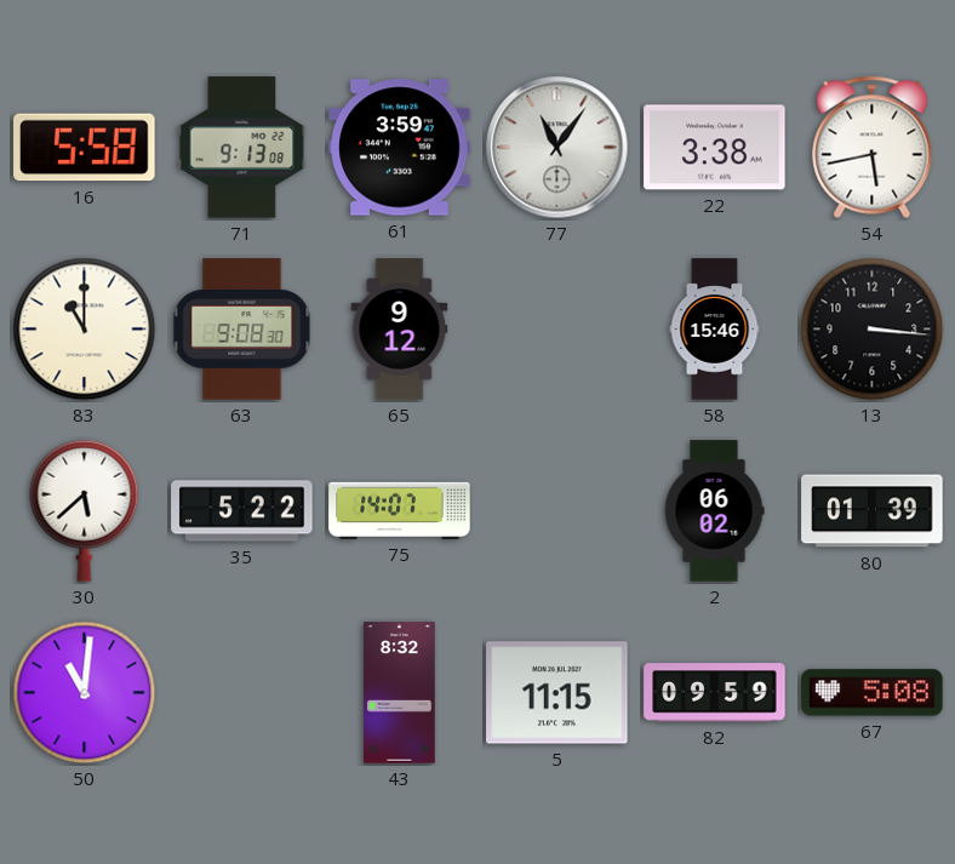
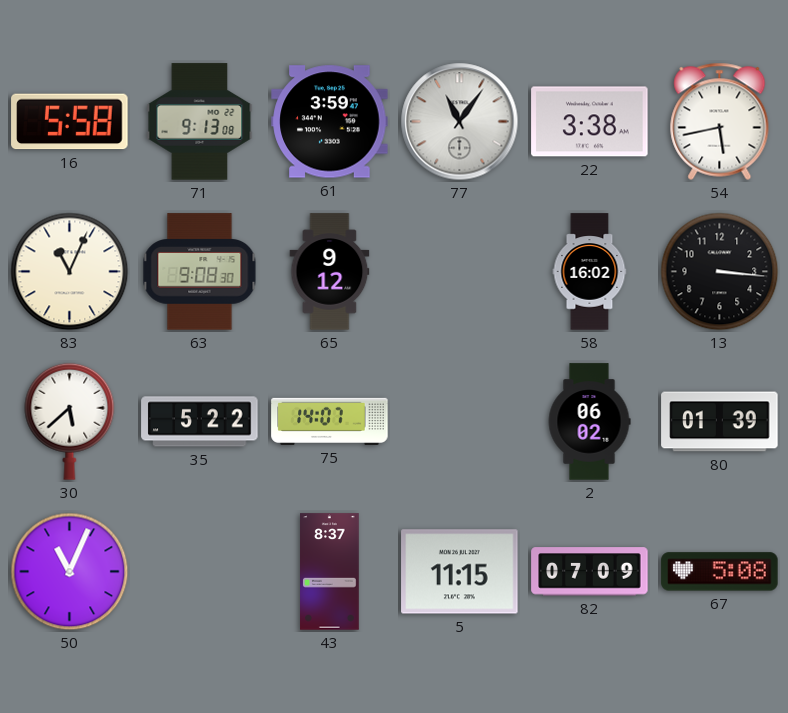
83: 11:00 -> 11:04
58: 15:46 -> 16:02
50: 11:01 -> 11:04
43: 8:32 -> 8:37
82: 09:59 -> 07:09
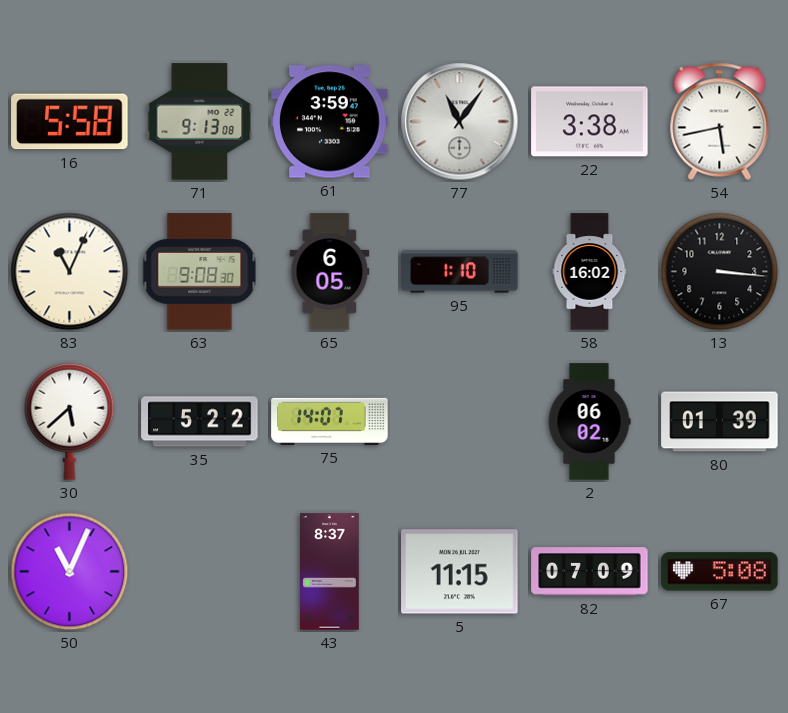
65: 9:12 -> 6:05
95: none -> 1:10
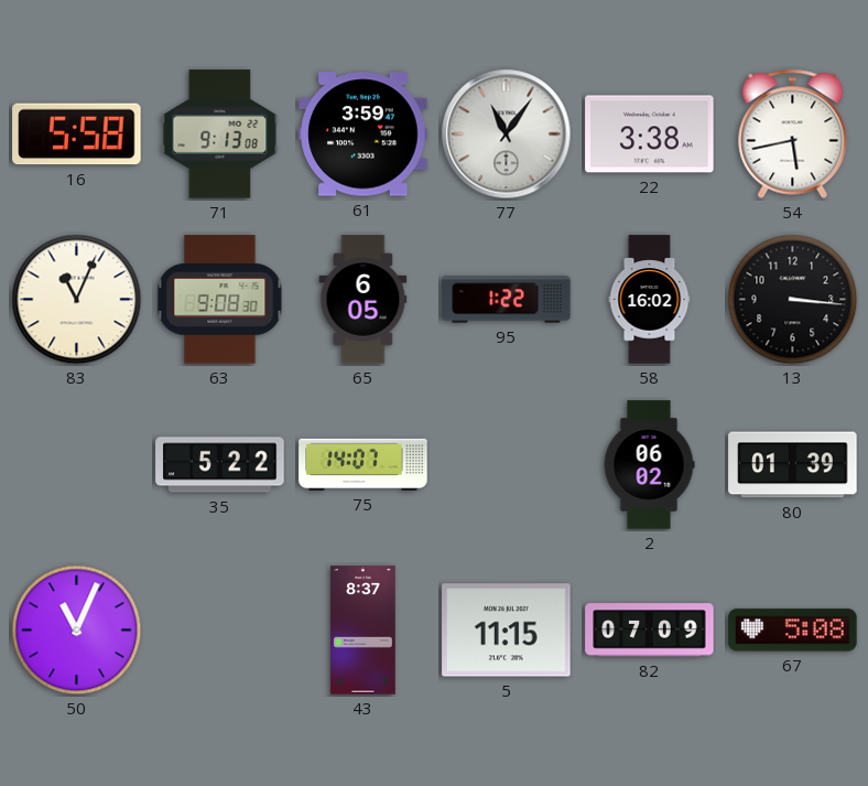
95: 1:10 -> 1:22
30: 5:38 -> none
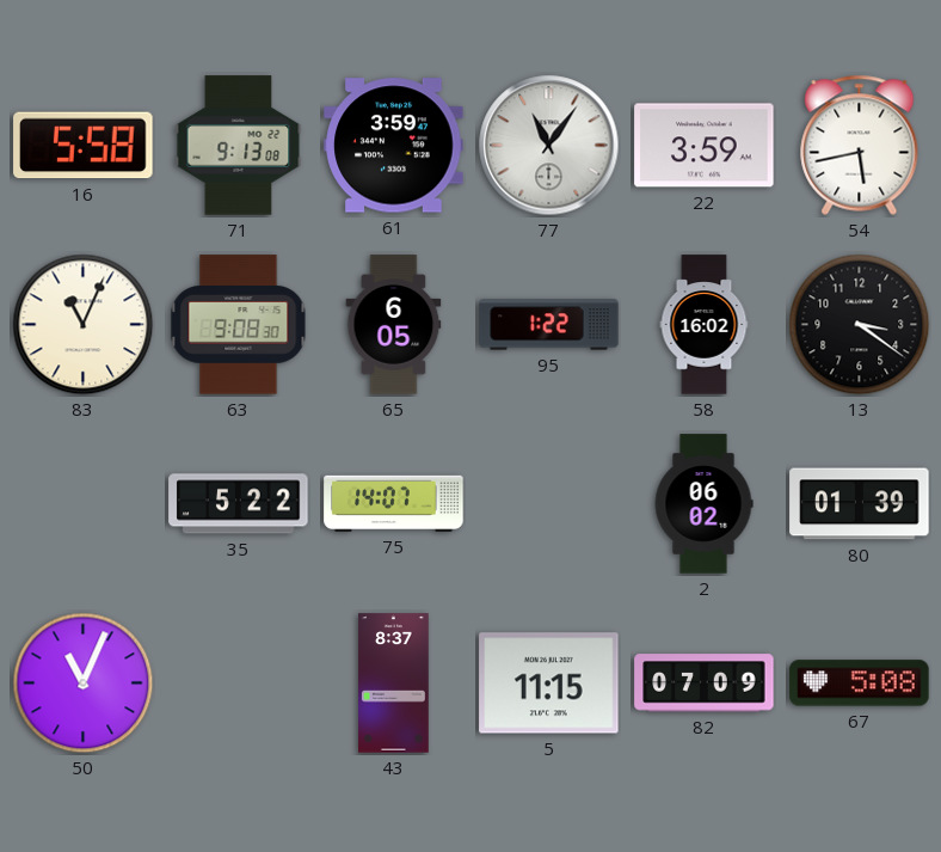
22: 3:38 -> 3:59
13: 3:16 -> 3:21
